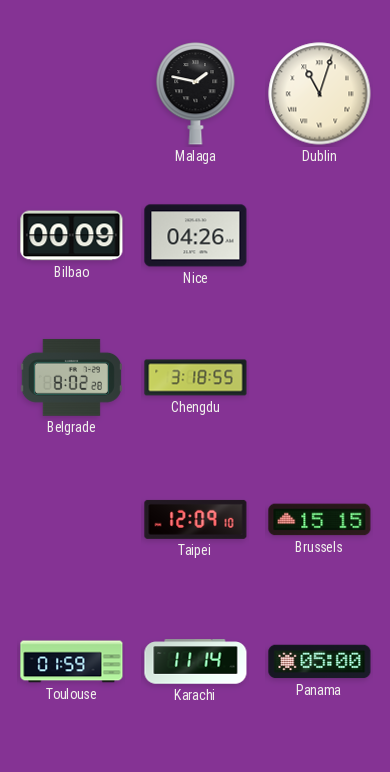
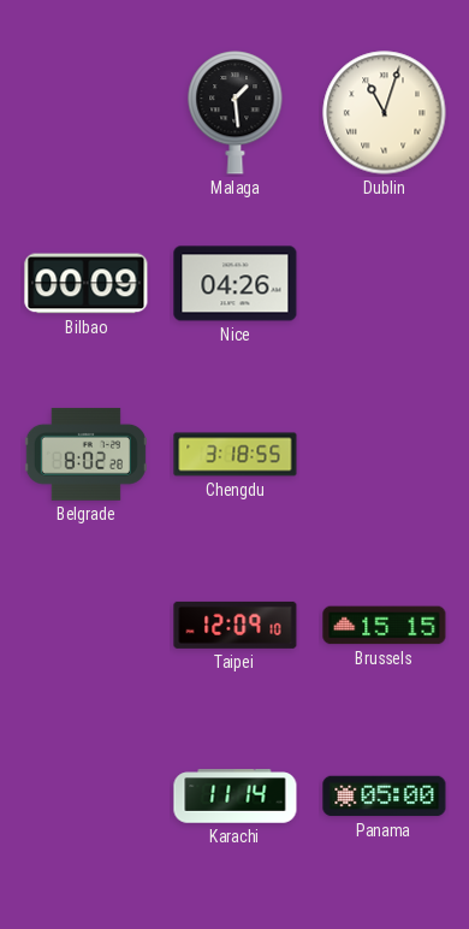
Malaga: 1:47 -> 1:29
Toulouse: 01:59 -> none
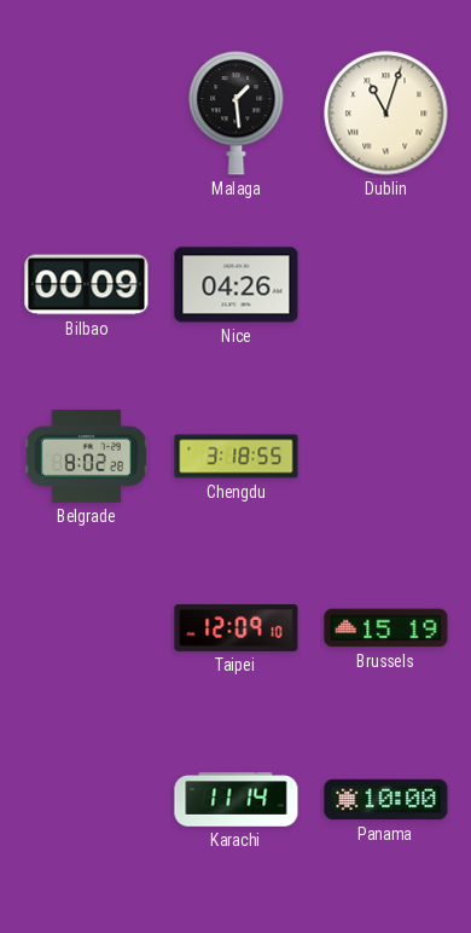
Brussels: 15:15 -> 15:19
Panama: 05:00 -> 10:00
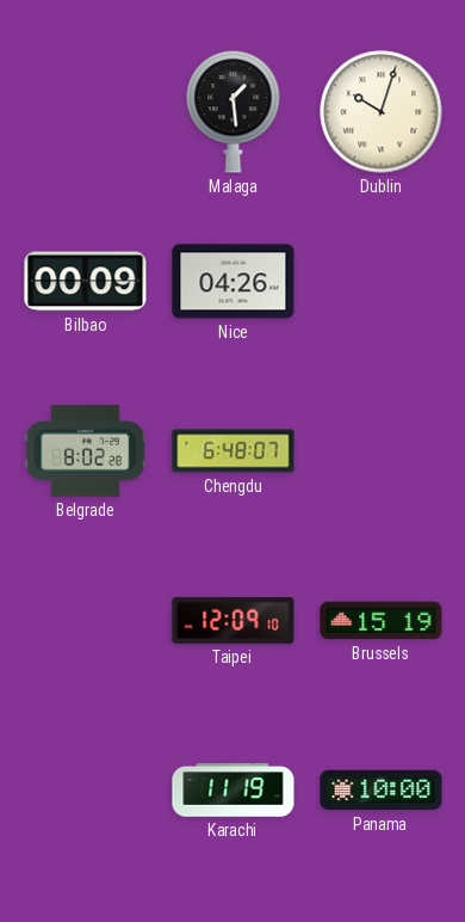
Dublin: 11:03 -> 10:03
Chengdu: 3:18 -> 6:48
Karachi: 11:14 -> 11:19
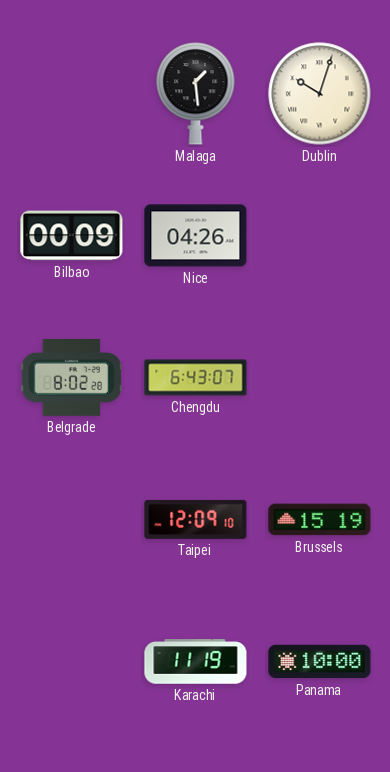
Chengdu: 6:48 -> 6:43
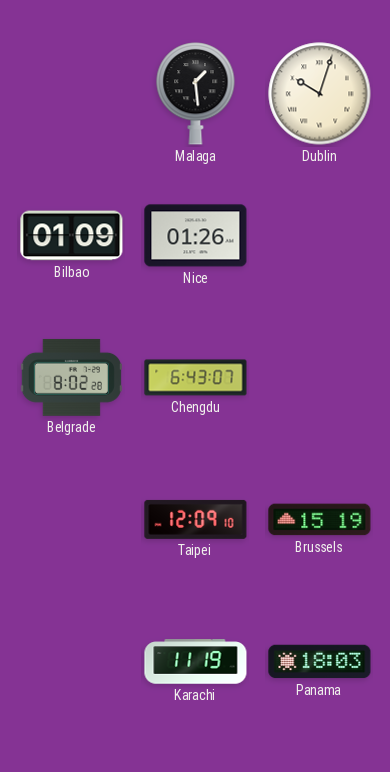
Bilbao: 00:09 -> 01:09
Nice: 04:26 -> 01:26
Panama: 10:00 -> 18:03
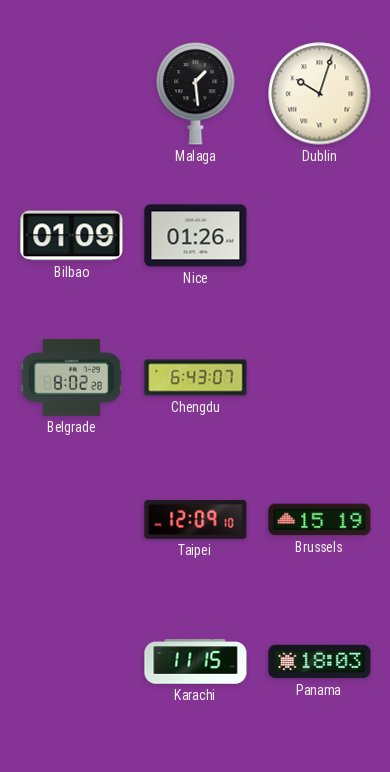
Karachi: 11:19 -> 11:15
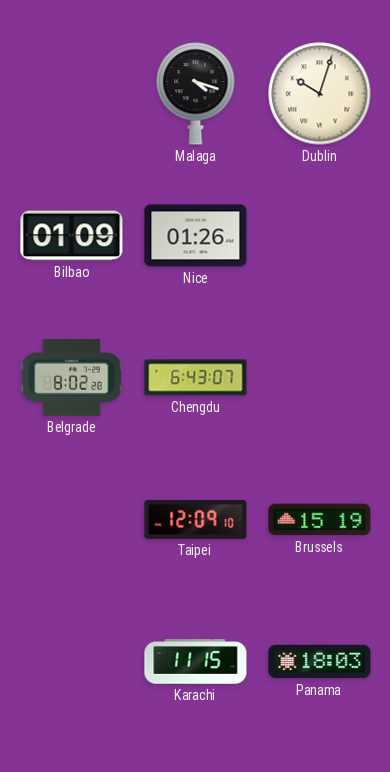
Malaga: 1:29 -> 4:18
